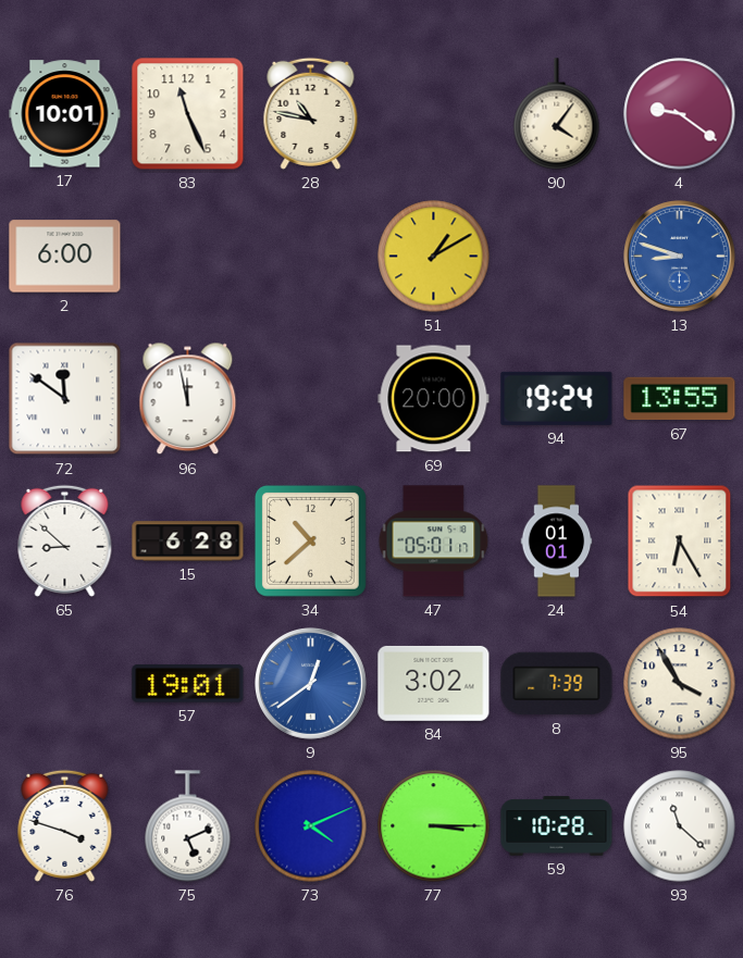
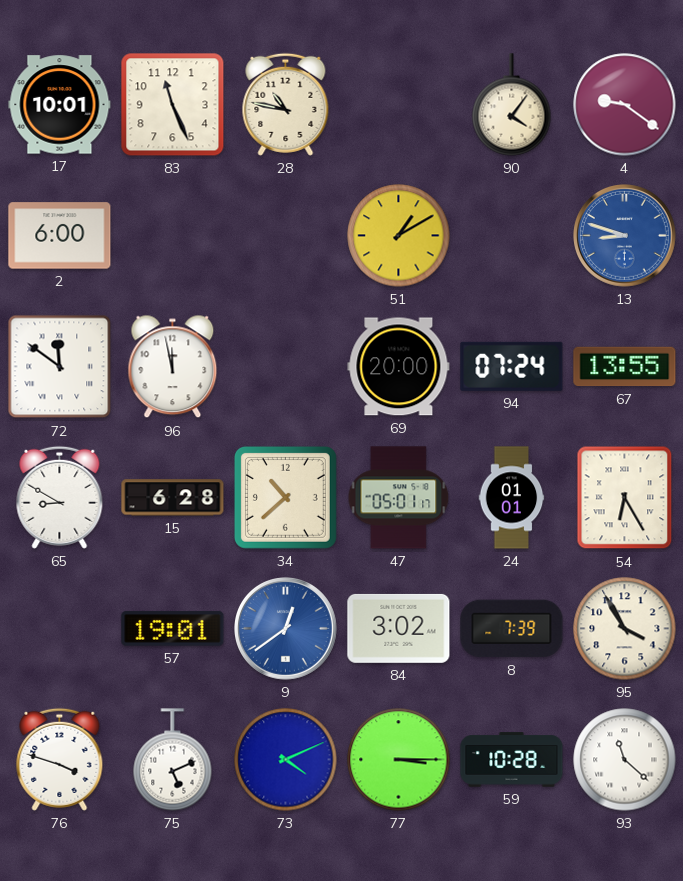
94: 19:24 -> 07:24
65: 8:52 -> 8:50
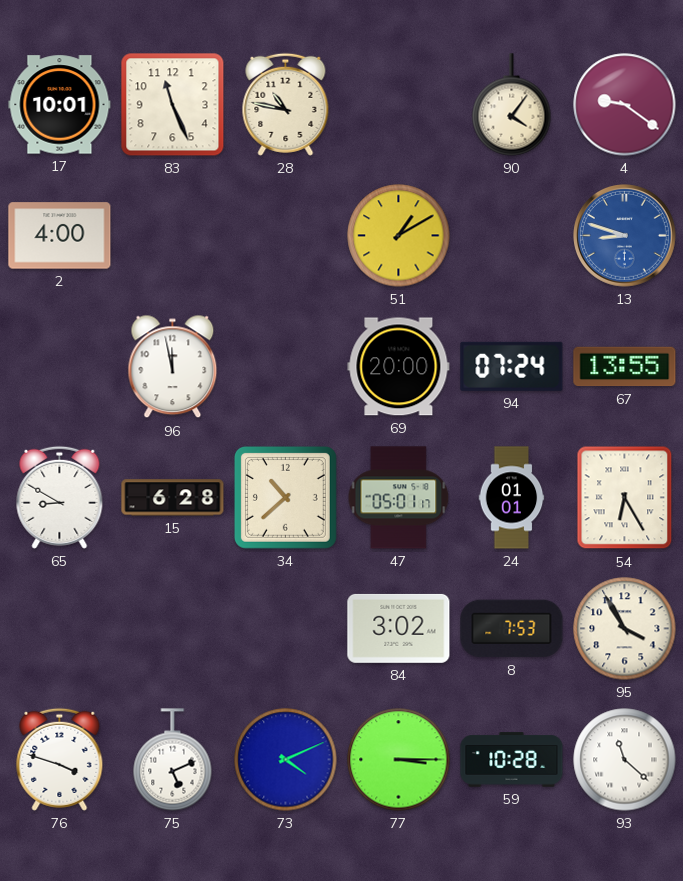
2: 6:00 -> 4:00
72: 11:51 -> none
57: 19:01 -> none
9: 12:39 -> none
8: 7:39 -> 7:53
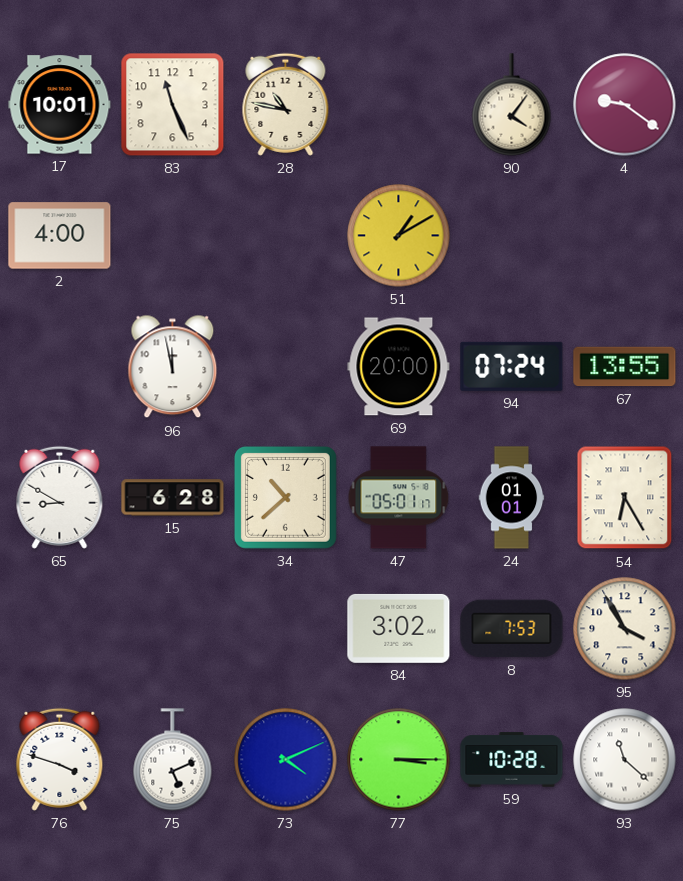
13: 8:48 -> none
